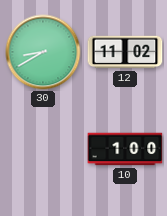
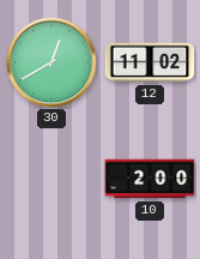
30: 8:40 -> 12:40
10: 1:00 -> 2:00
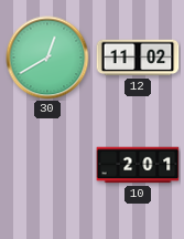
10: 2:00 -> 2:01
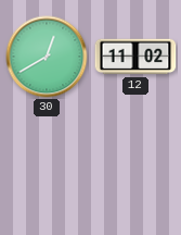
10: 2:01 -> none
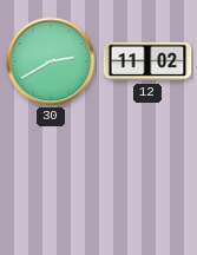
30: 12:40 -> 2:40
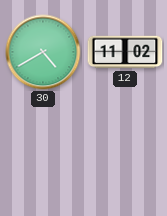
30: 2:40 -> 4:40
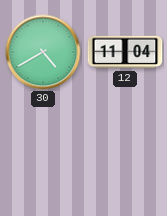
12: 11:02 -> 11:04
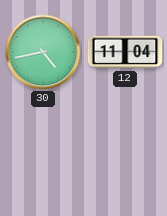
30: 4:40 -> 4:43
